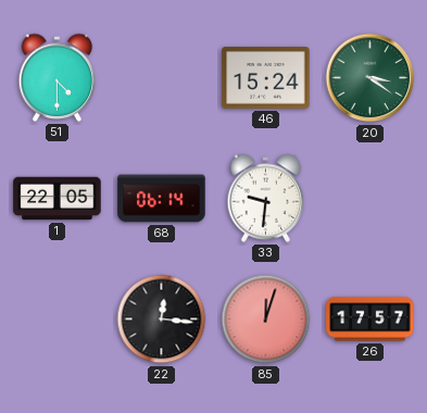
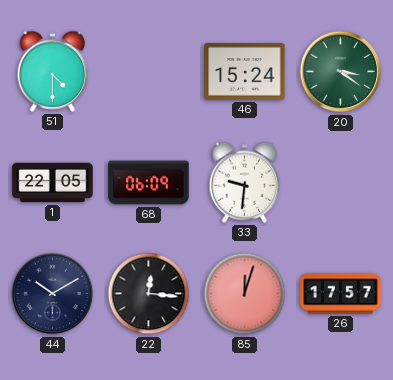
68: 06:14 -> 06:09
44: none -> 10:10
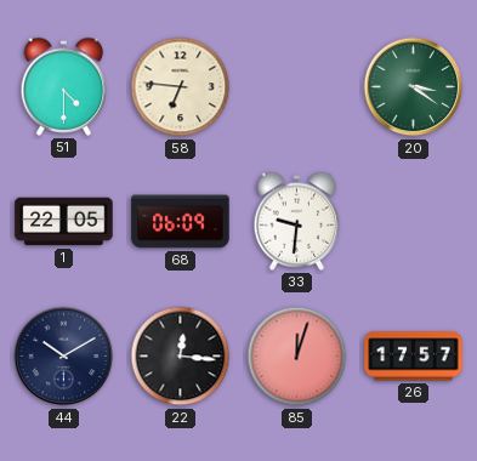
58: none -> 6:46
46: 15:24 -> none
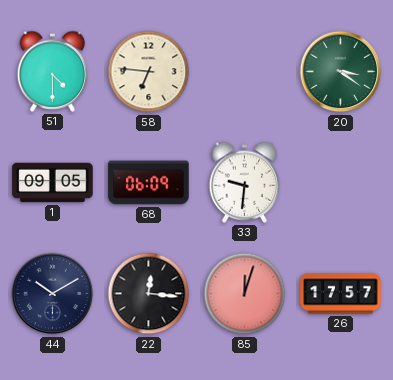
1: 22:05 -> 09:05
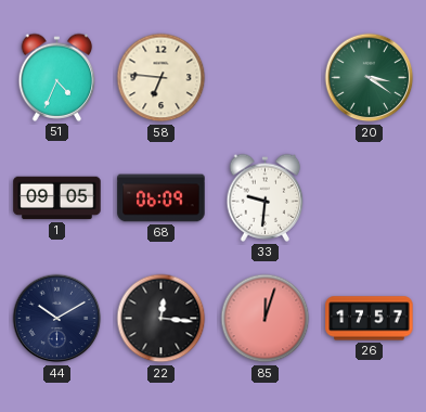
51: 4:30 -> 4:34
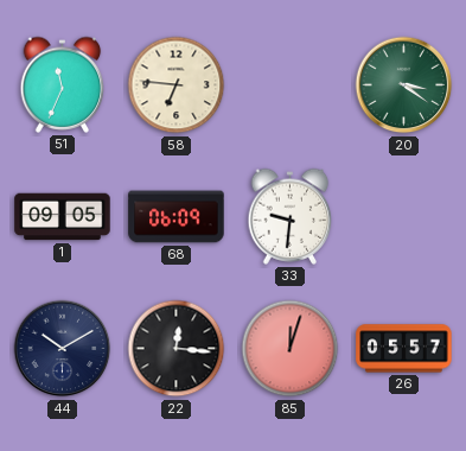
51: 4:34 -> 11:34
26: 17:57 -> 05:57
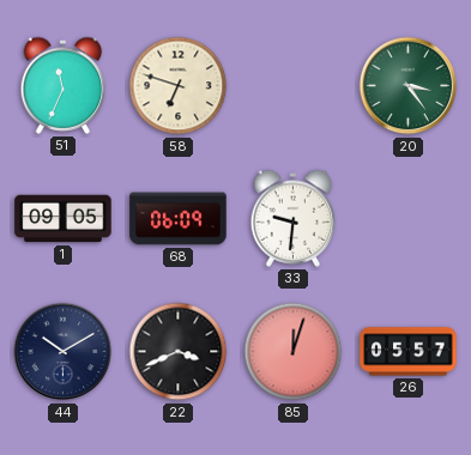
58: 6:46 -> 6:48
20: 3:21 -> 3:24
22: 12:16 -> 3:41
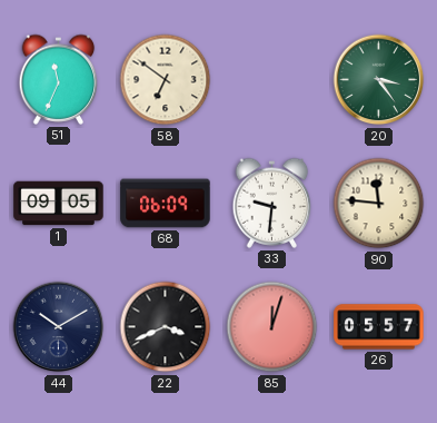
58: 6:48 -> 6:51
90: none -> 11:46
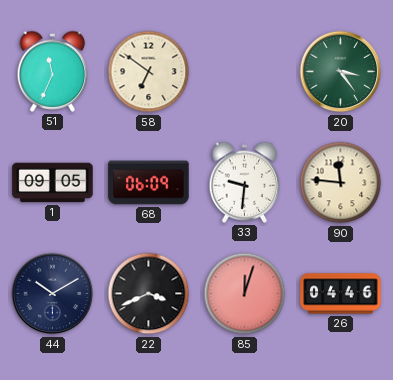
26: 05:57 -> 04:46
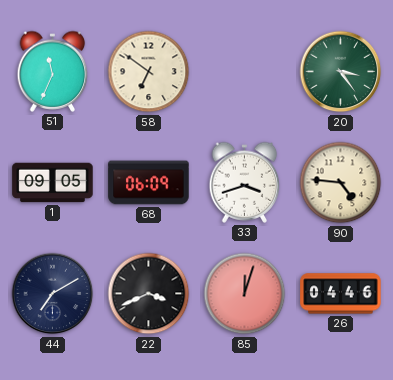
33: 9:31 -> 3:42
90: 11:46 -> 4:46
44: 10:10 -> 7:10
